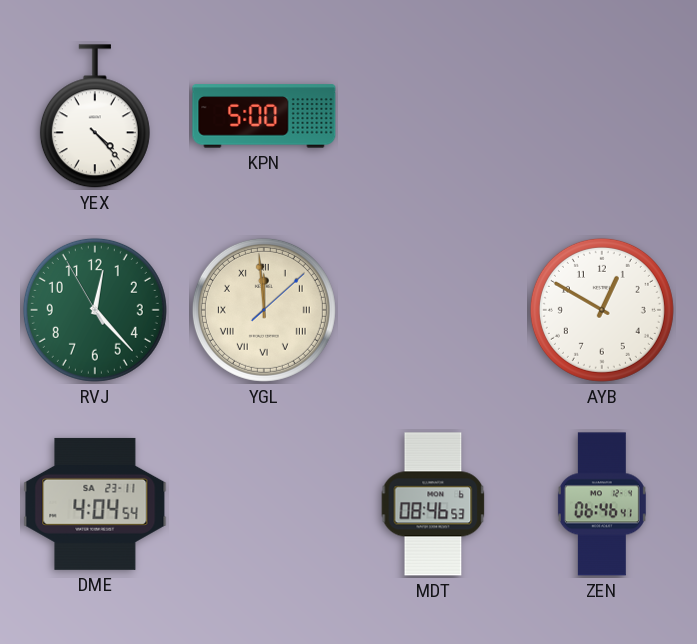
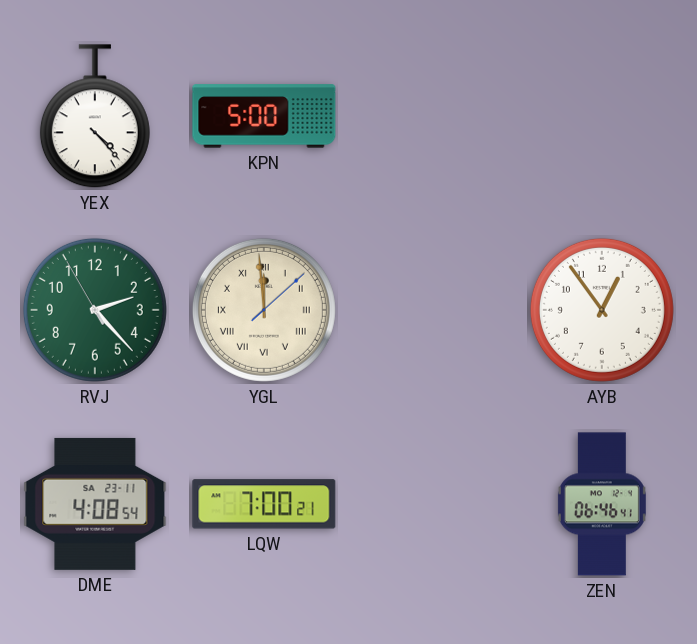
RVJ: 12:22 -> 2:22
AYB: 12:50 -> 12:54
DME: 4:04 -> 4:08
LQW: none -> 7:00
MDT: 08:46 -> none
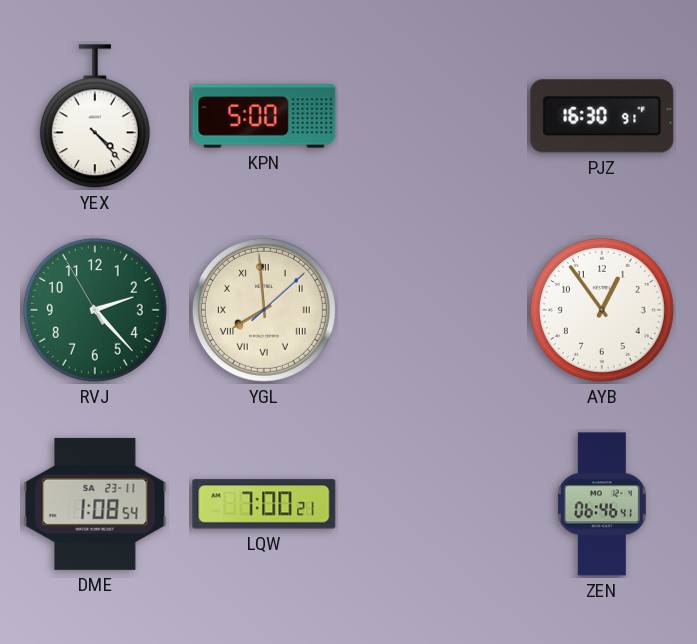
PJZ: none -> 16:30
YGL: 11:59 -> 7:59
DME: 4:08 -> 1:08
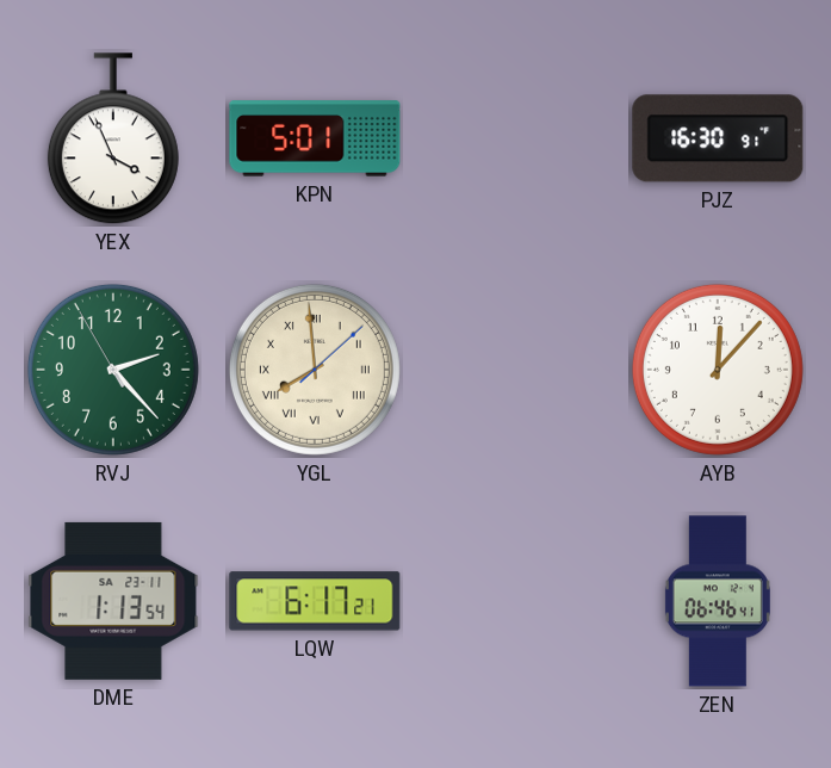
YEX: 4:23 -> 3:56
KPN: 5:00 -> 5:01
AYB: 12:54 -> 12:07
DME: 1:08 -> 1:13
LQW: 7:00 -> 6:17
